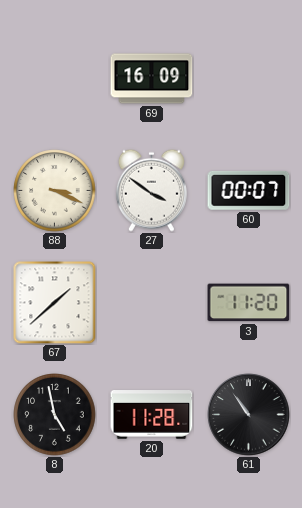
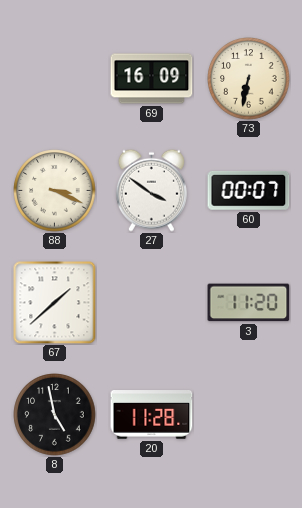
73: none -> 6:32
61: 10:54 -> none
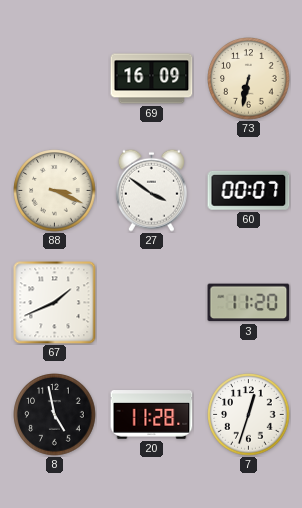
67: 1:38 -> 1:41
7: none -> 12:33
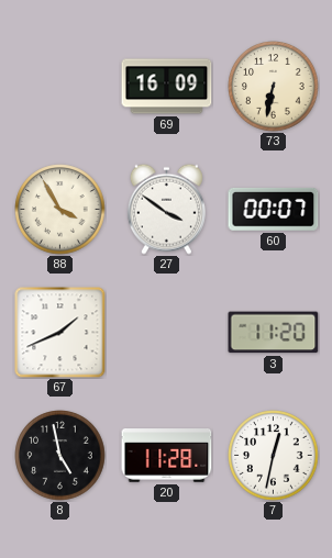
88: 3:19 -> 3:55
7: 12:33 -> 12:32
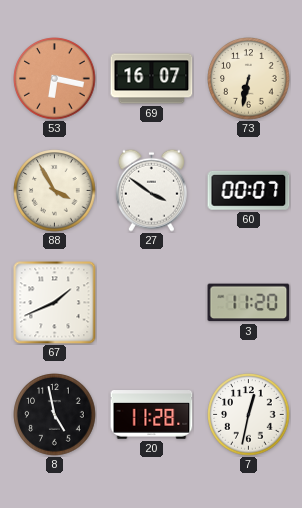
53: none -> 6:17
69: 16:09 -> 16:07
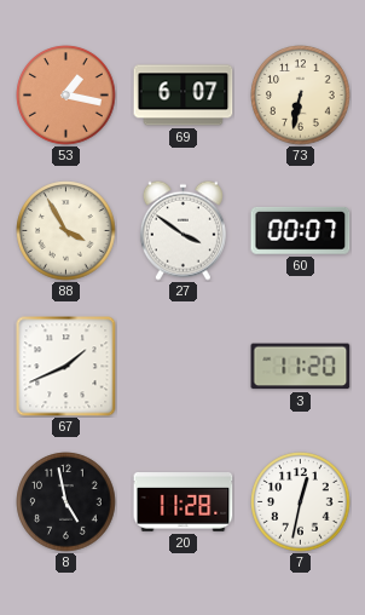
53: 6:17 -> 1:17
69: 16:07 -> 6:07
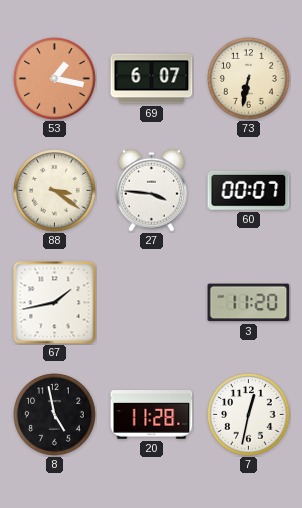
88: 3:55 -> 3:21
27: 3:51 -> 3:46
67: 1:41 -> 1:43
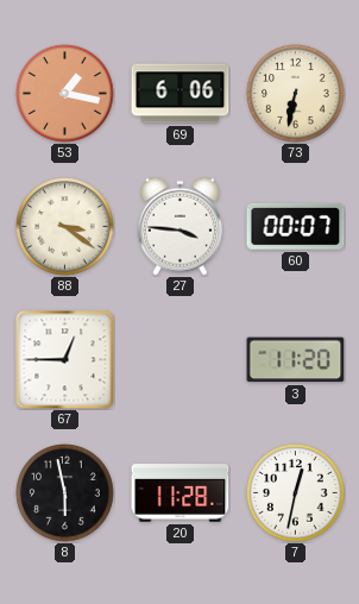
69: 6:07 -> 6:06
67: 1:43 -> 12:45
8: 4:58 -> 5:58
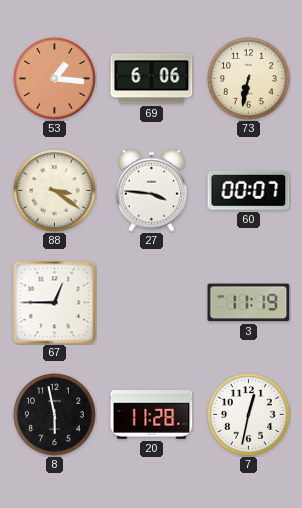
53: 1:17 -> 1:16
3: 11:20 -> 11:19
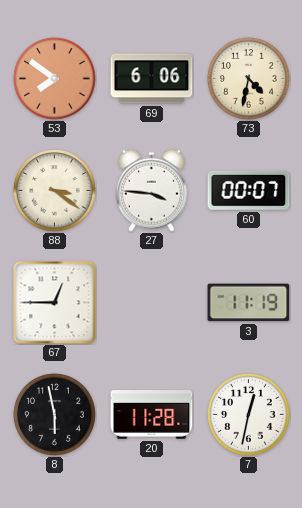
53: 1:16 -> 7:51
73: 6:32 -> 4:32
